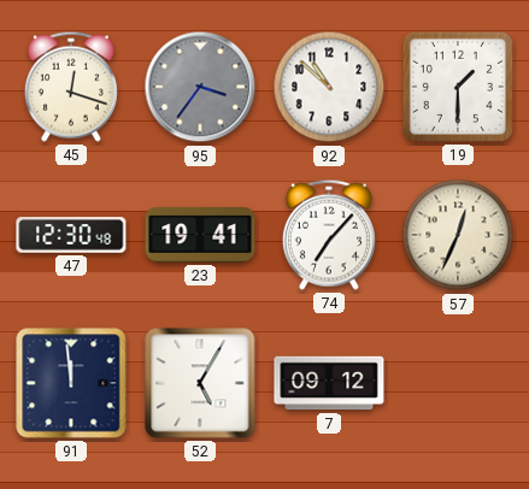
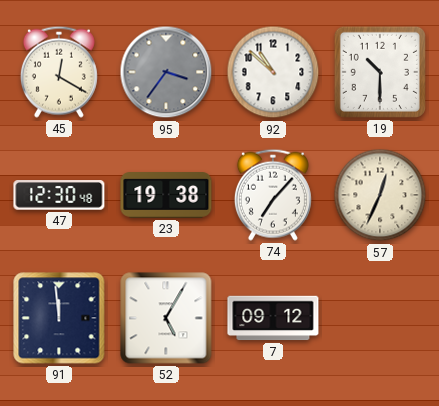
45: 12:18 -> 12:20
19: 1:30 -> 10:30
23: 19:41 -> 19:38
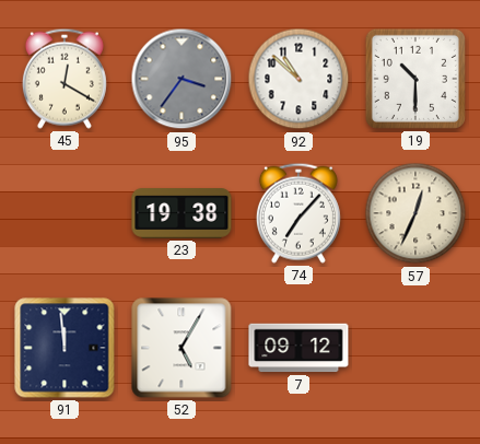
47: 12:30 -> none
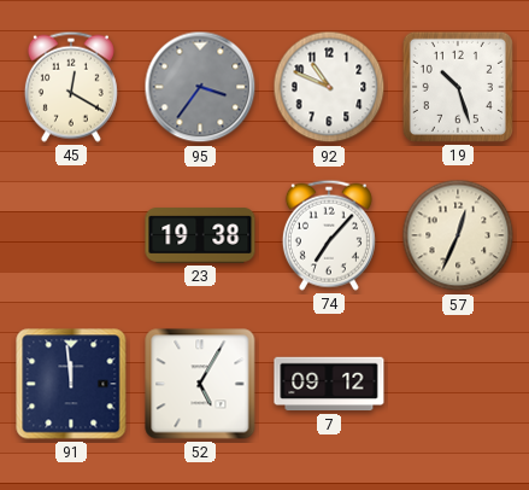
92: 10:52 -> 10:49
19: 10:30 -> 10:27
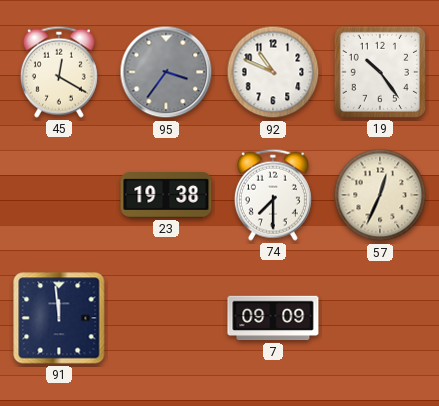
19: 10:27 -> 10:24
74: 7:07 -> 7:30
52: 5:05 -> none
7: 09:12 -> 09:09
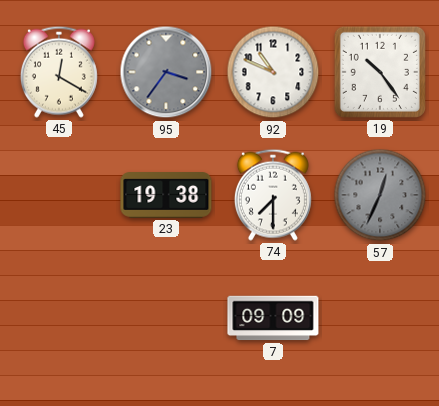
57 dial: cream -> grey
91: 11:59 -> none
